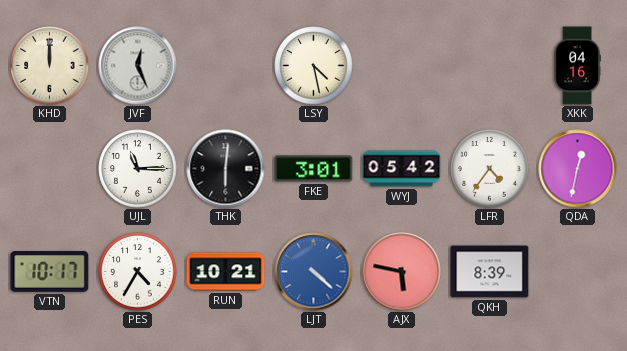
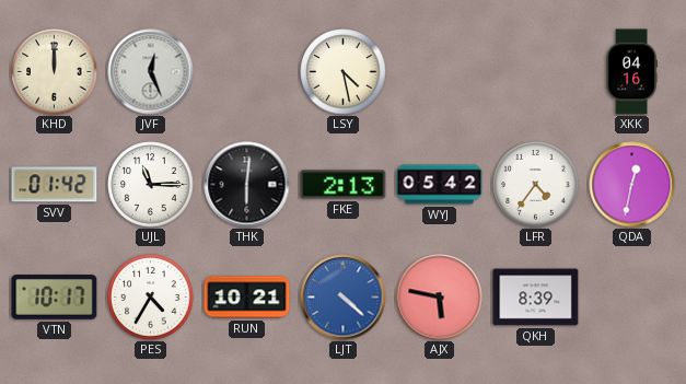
SVV: none -> 01:42
FKE: 3:01 -> 2:13
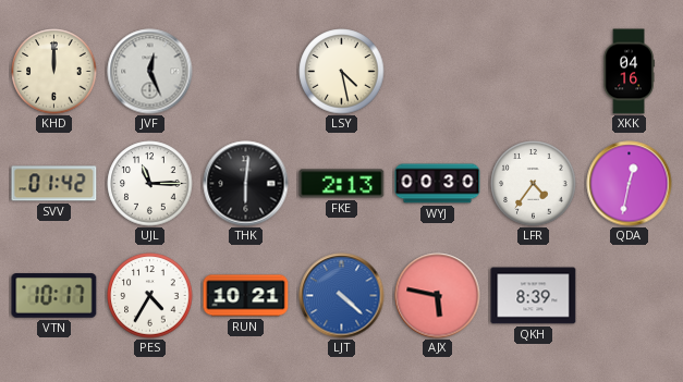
WYJ: 05:42 -> 00:30
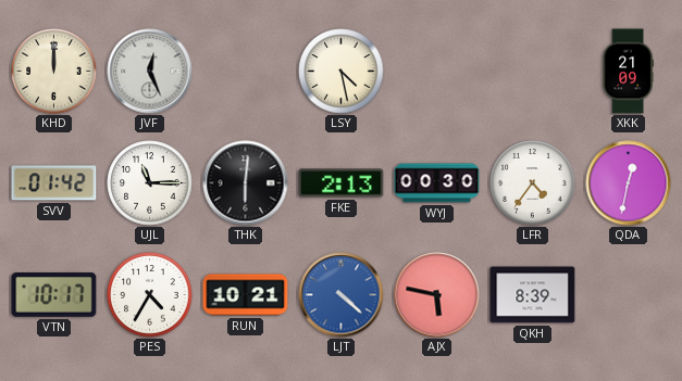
XKK: 04:16 -> 21:09
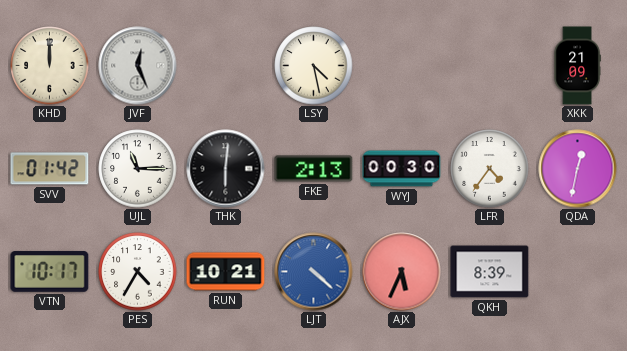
AJX: 5:47 -> 5:34
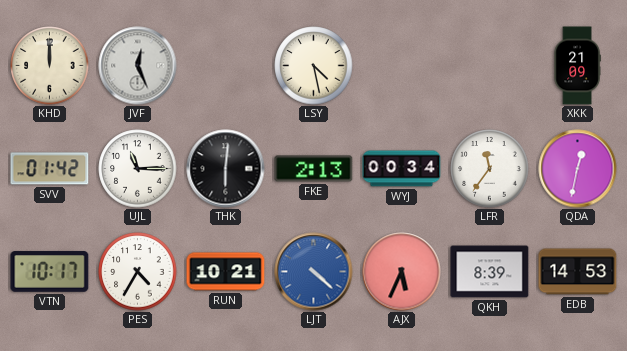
WYJ: 00:30 -> 00:34
LFR: 4:36 -> 11:36
EDB: none -> 14:53
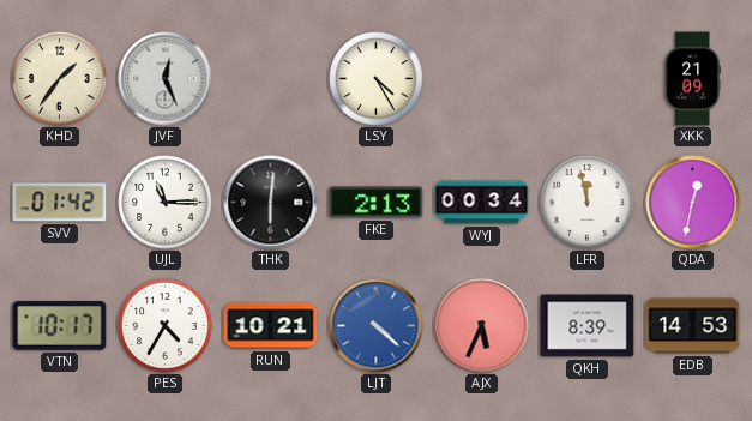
KHD: 12:00 -> 1:36
LSY: 4:28 -> 4:25
LFR: 11:36 -> 11:58
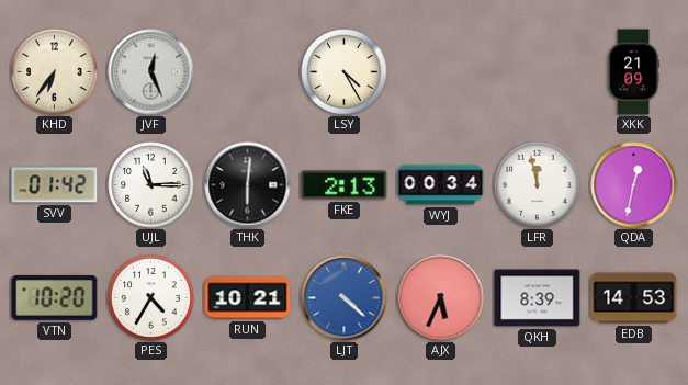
KHD: 1:36 -> 6:36
VTN: 10:17 -> 10:20
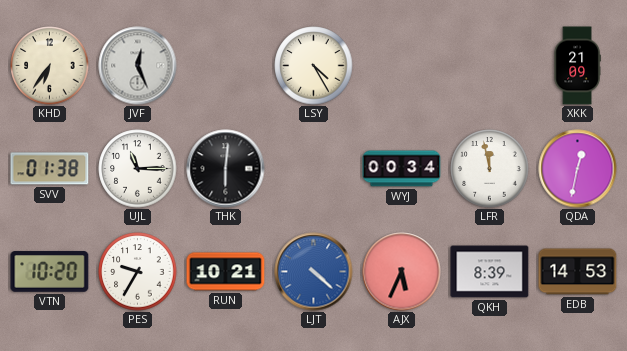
SVV: 01:42 -> 01:38
FKE: 2:13 -> none
PES: 4:35 -> 9:35
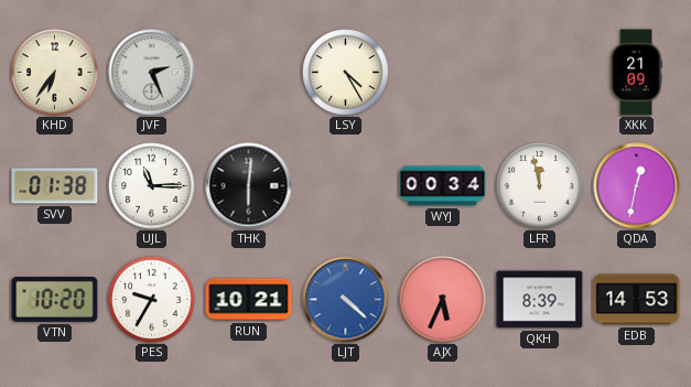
JVF: 12:26 -> 2:26
